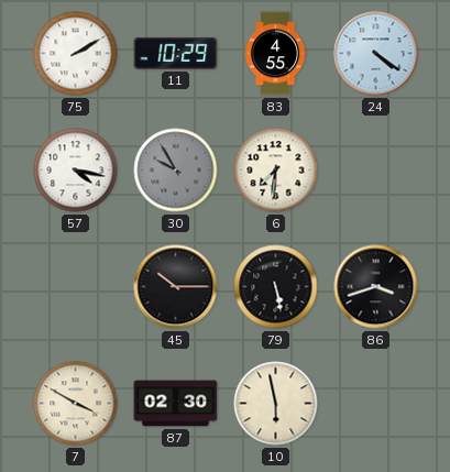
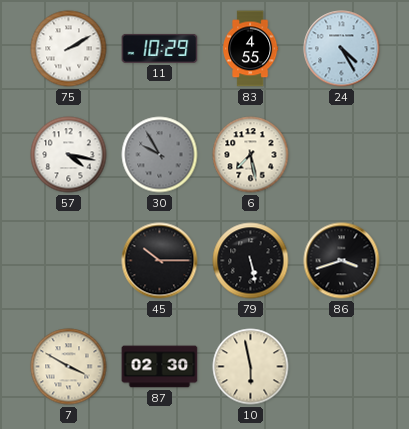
24: 4:21 -> 4:25
6: 7:31 -> 7:28
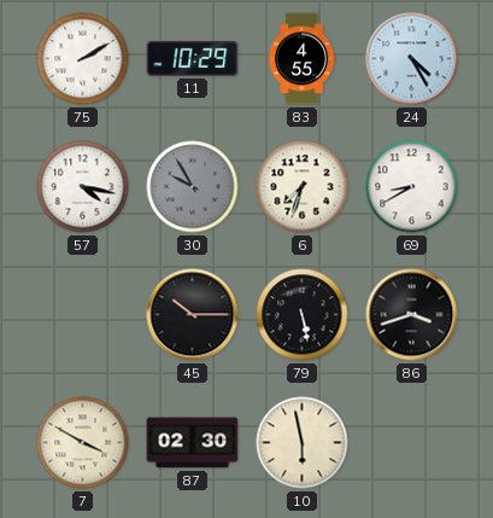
6: 7:28 -> 7:33
69: none -> 8:40
